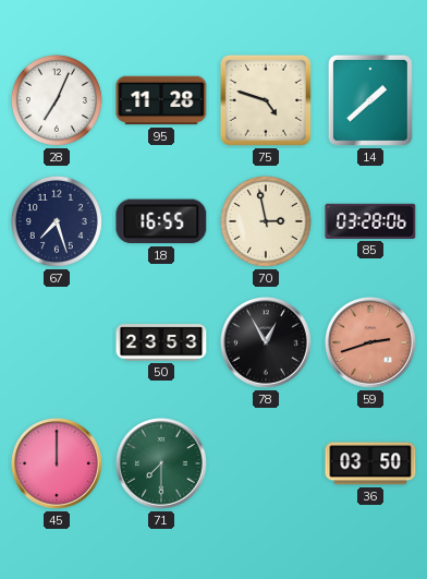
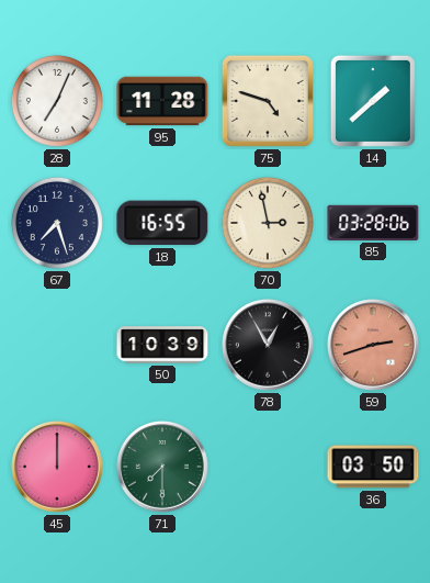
50: 23:53 -> 10:39
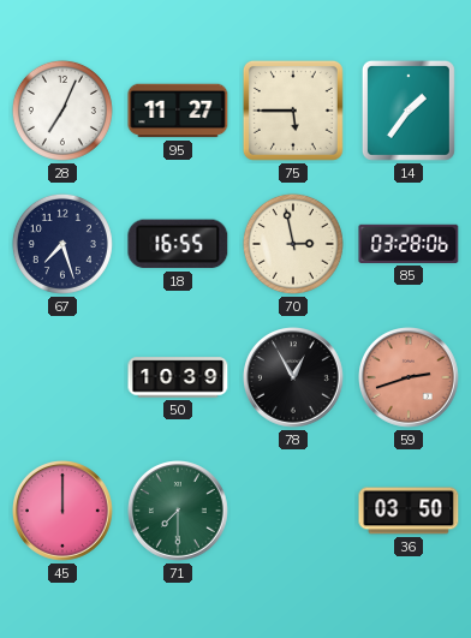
95: 11:28 -> 11:27
75: 4:48 -> 5:45
14: 1:38 -> 1:36
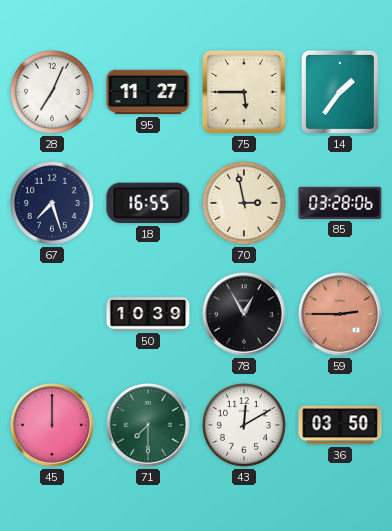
59: 2:42 -> 2:45
43: none -> 12:10
